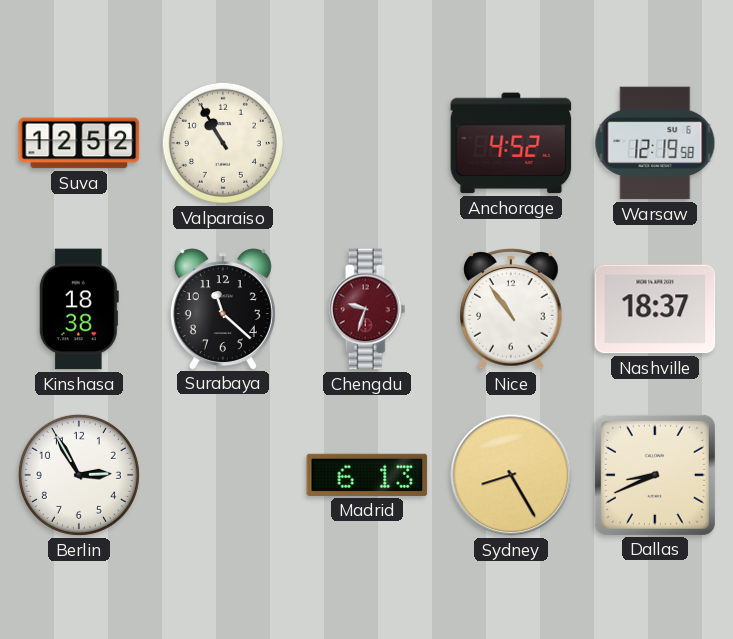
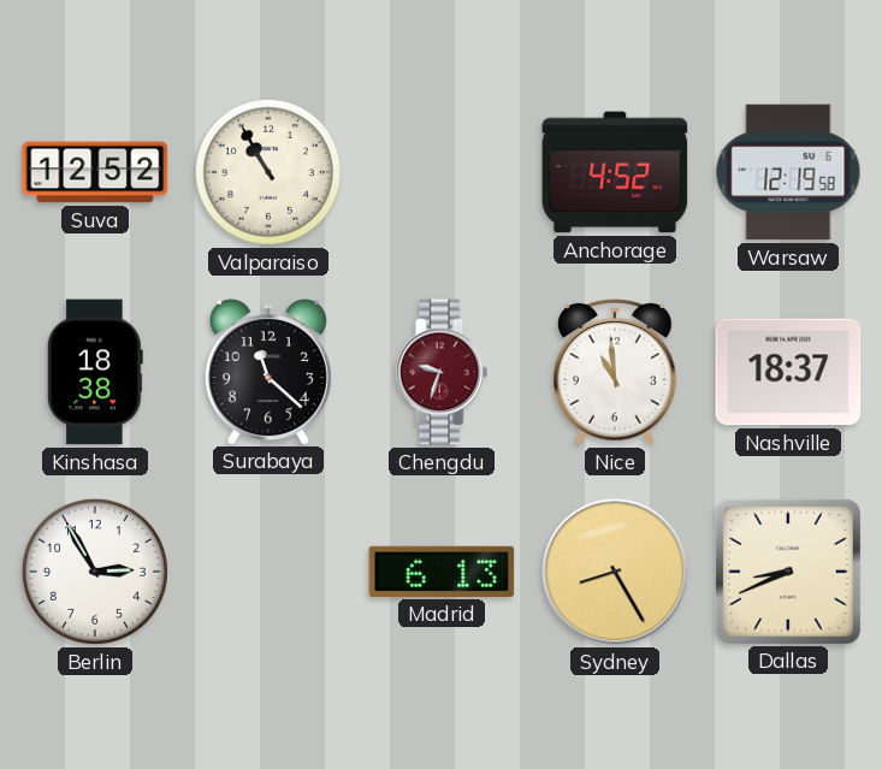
Nice: 10:54 -> 10:59
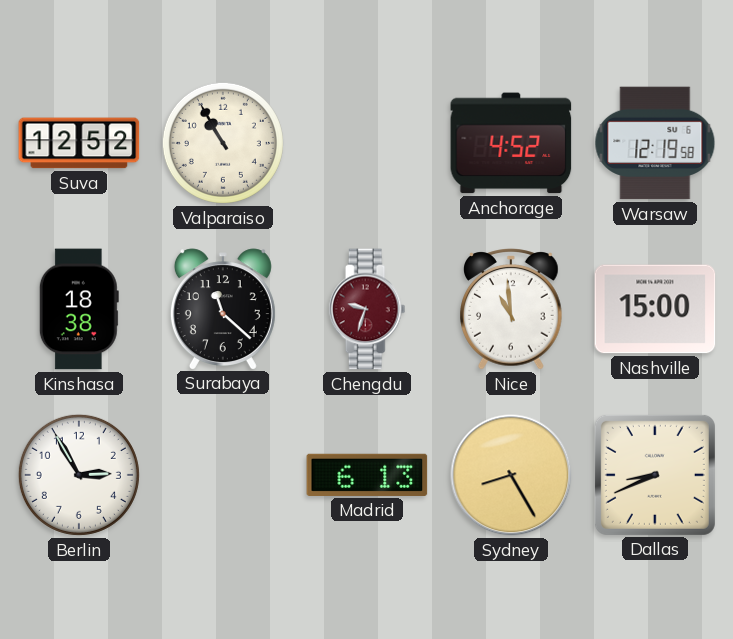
Nashville: 18:37 -> 15:00
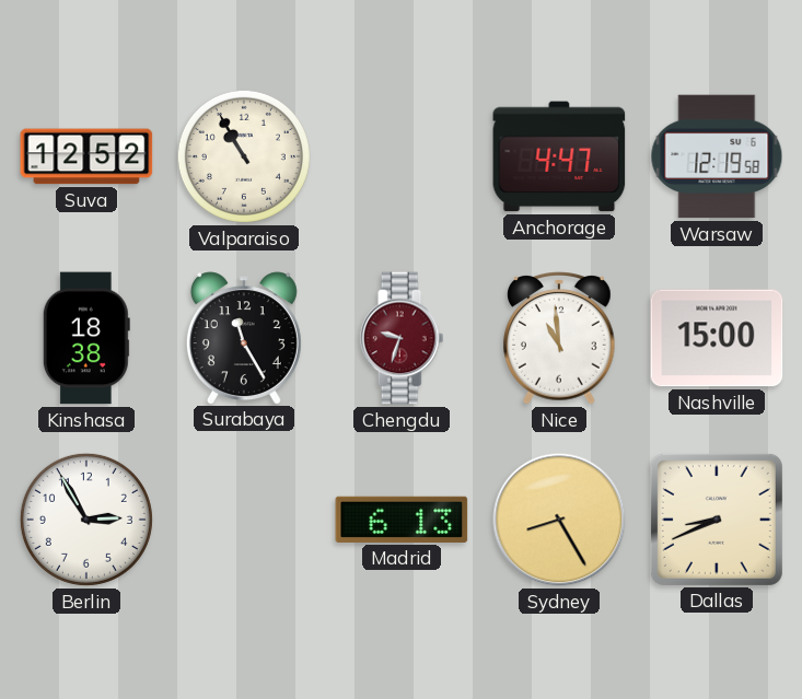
Anchorage: 4:52 -> 4:47
Surabaya: 11:22 -> 11:25
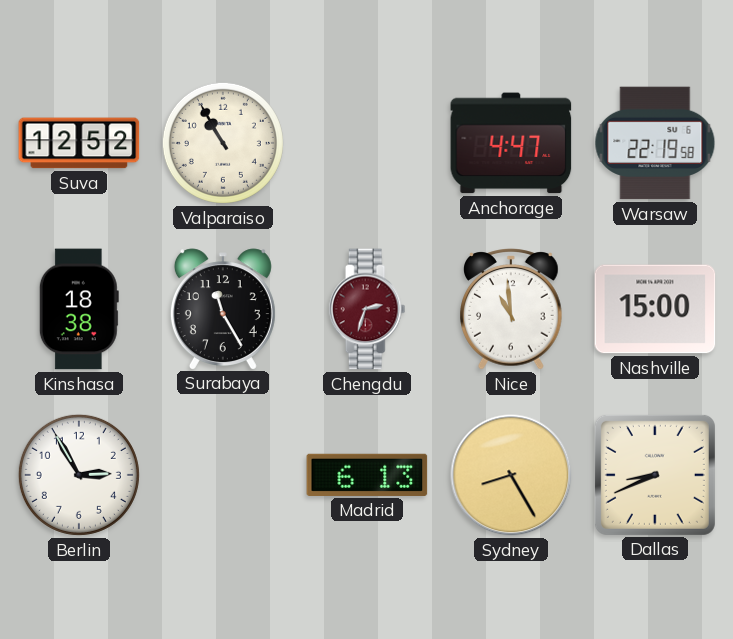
Warsaw: 12:19 -> 22:19
Chengdu: 9:33 -> 2:33
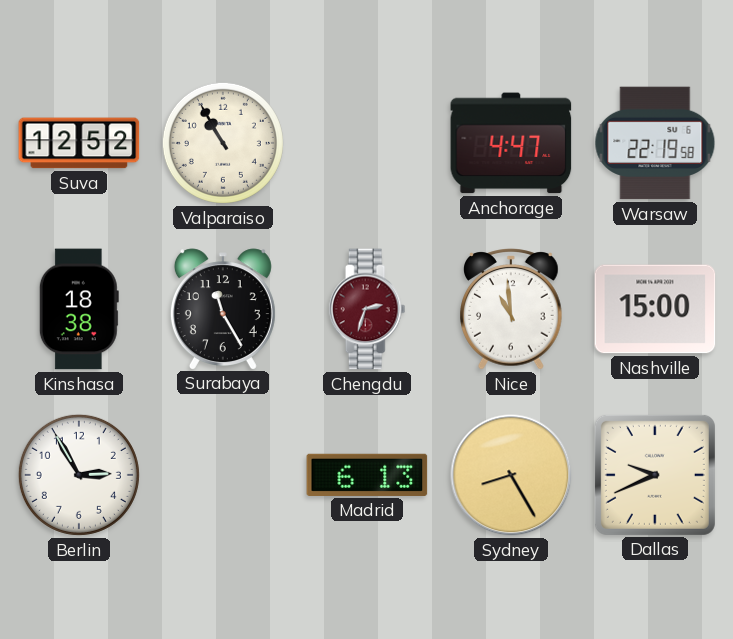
Dallas: 8:41 -> 9:41
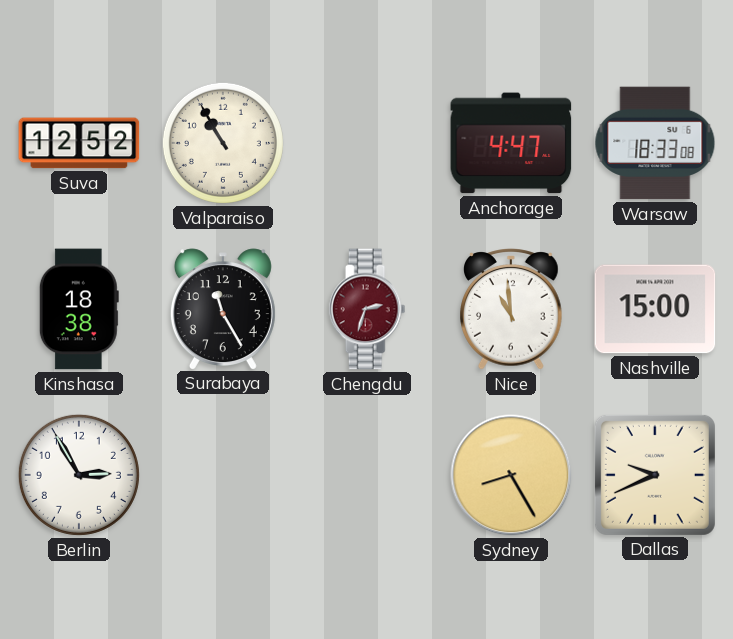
Warsaw: 22:19 -> 18:33
Madrid: 6:13 -> none
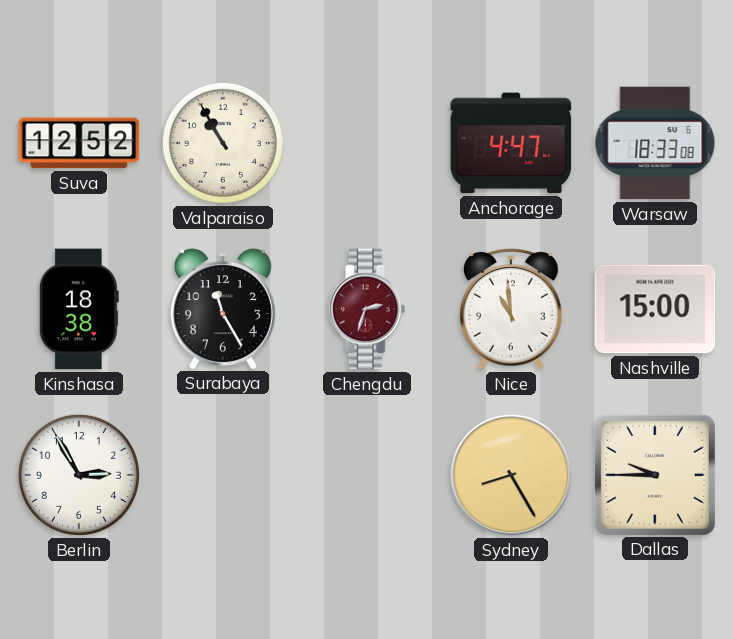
Dallas: 9:41 -> 9:45
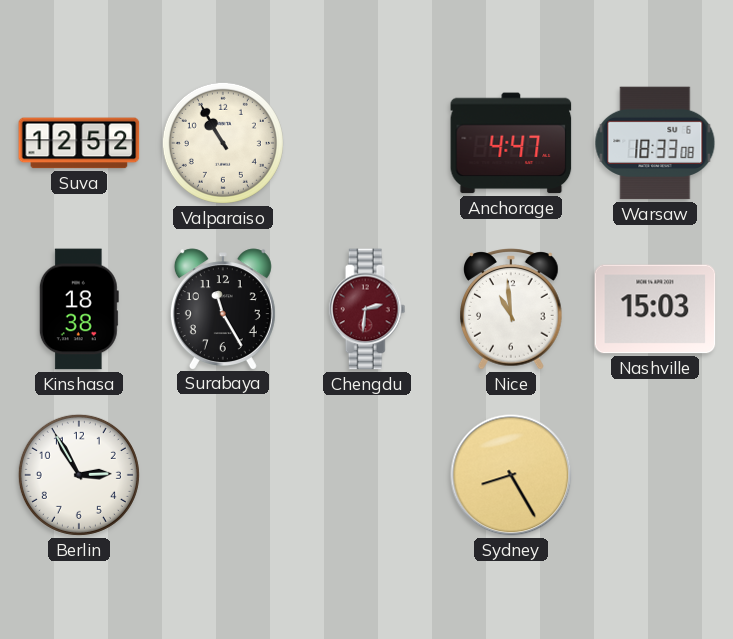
Chengdu: 2:33 -> 2:31
Nashville: 15:00 -> 15:03
Dallas: 9:45 -> none
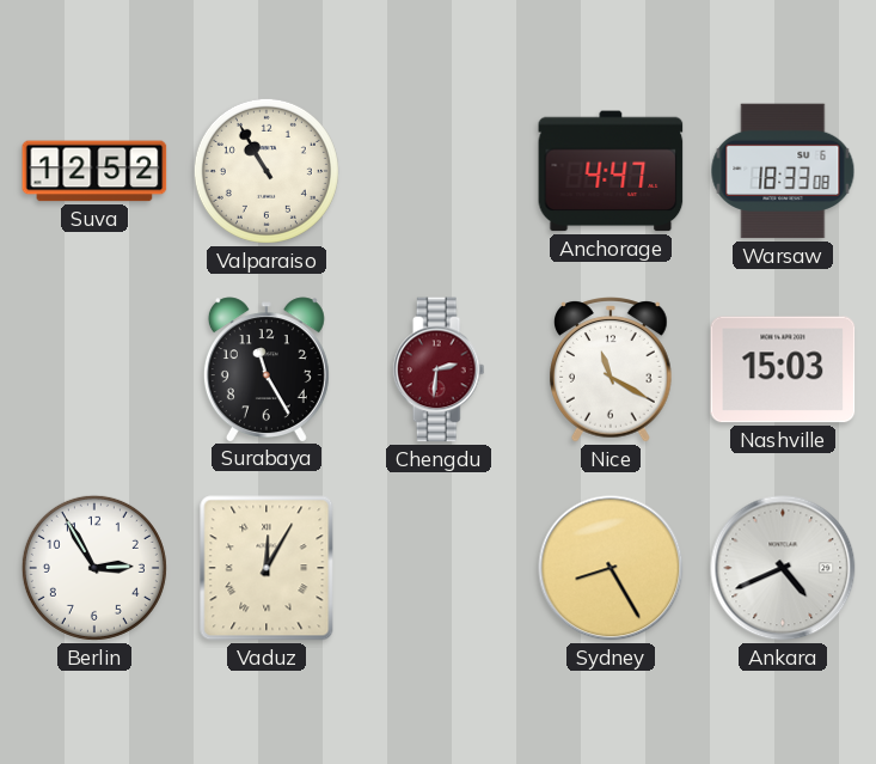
Kinshasa: 18:38 -> none
Nice: 10:59 -> 11:20
Vaduz: none -> 12:05
Ankara: none -> 4:41
